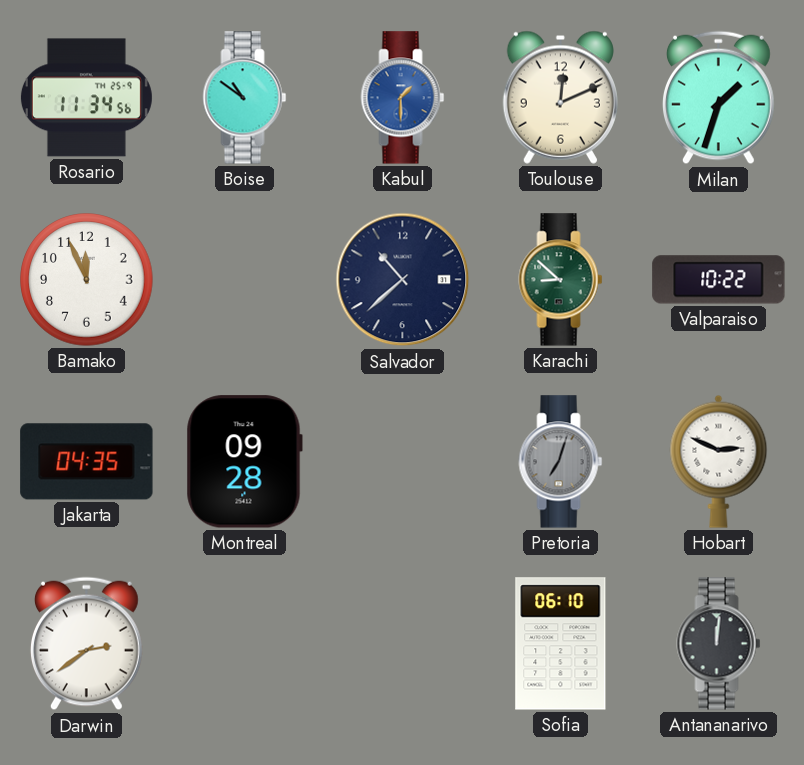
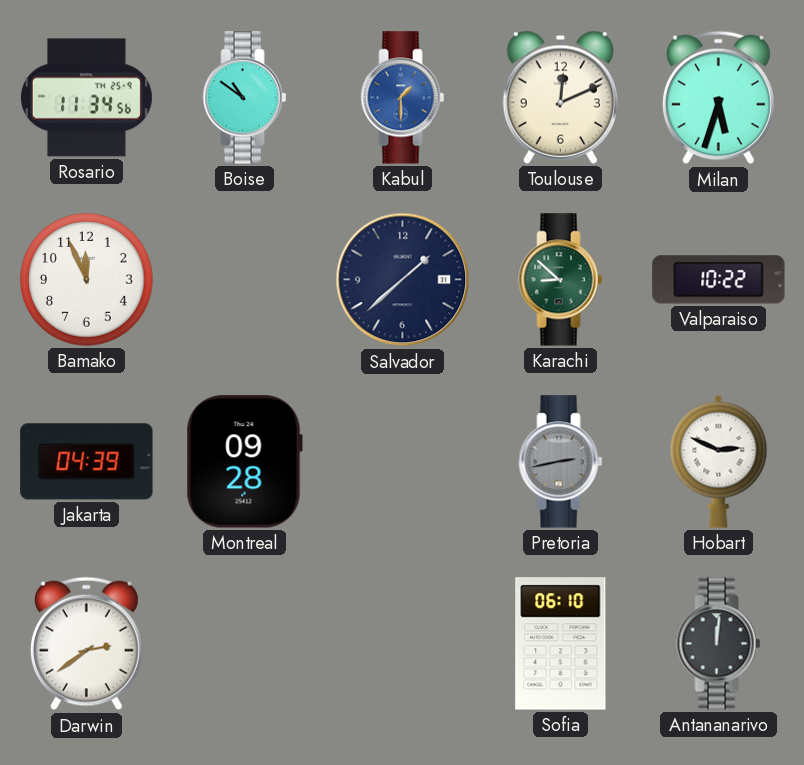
Milan: 1:33 -> 5:33
Salvador: 10:38 -> 1:38
Jakarta: 04:35 -> 04:39
Pretoria: 7:03 -> 2:43
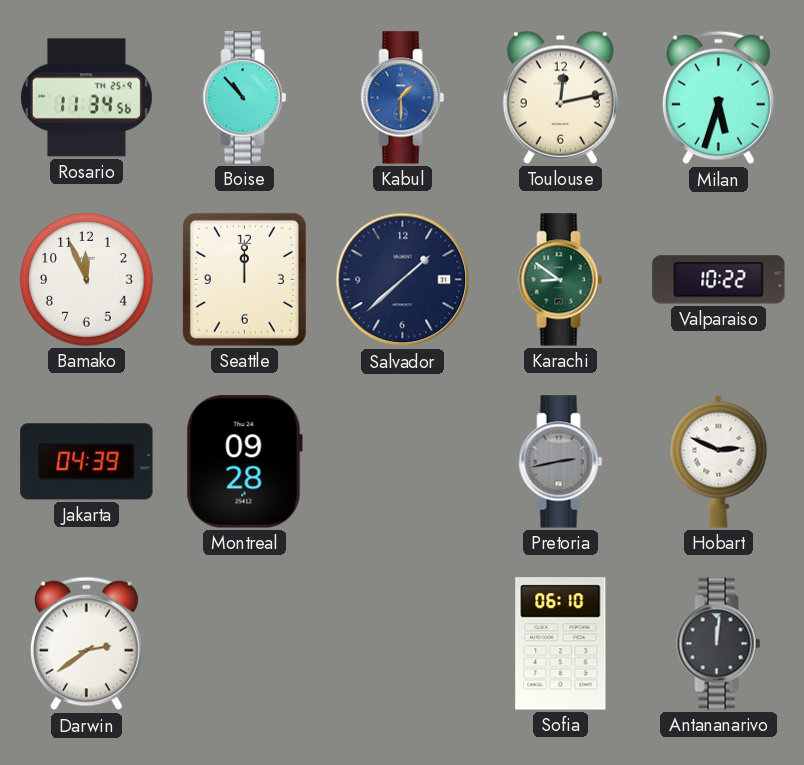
Boise: 10:51 -> 10:53
Toulouse: 12:11 -> 12:13
Seattle: none -> 12:00
Karachi: 8:52 -> 8:51
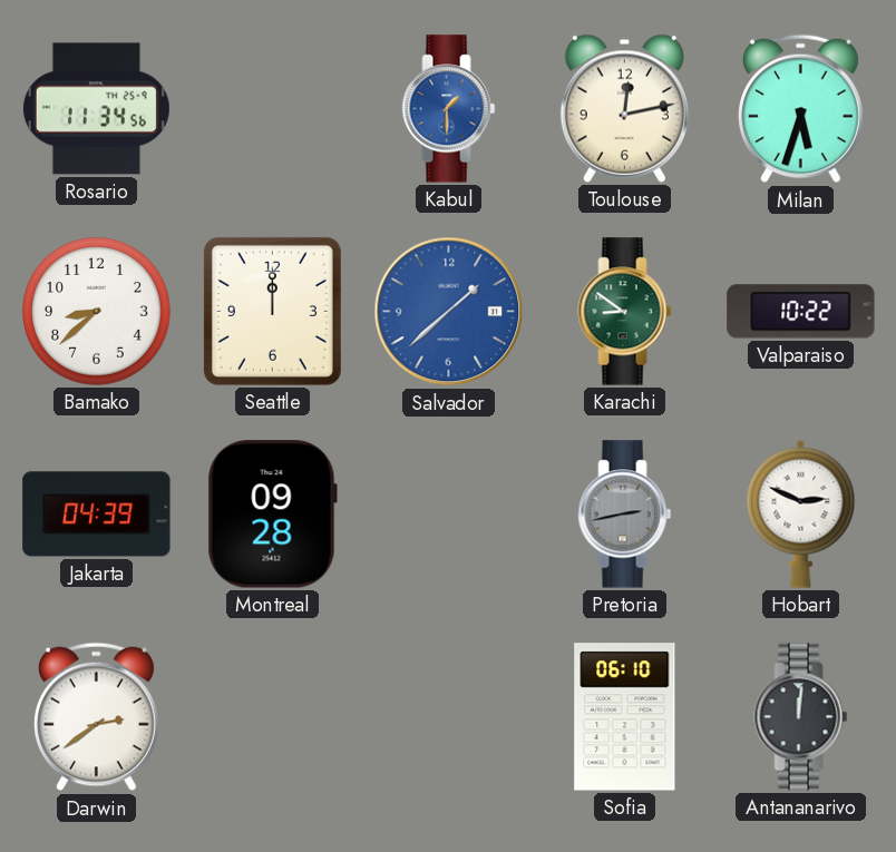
Boise: 10:53 -> none
Bamako: 11:56 -> 8:38
Salvador dial: navy -> blue
